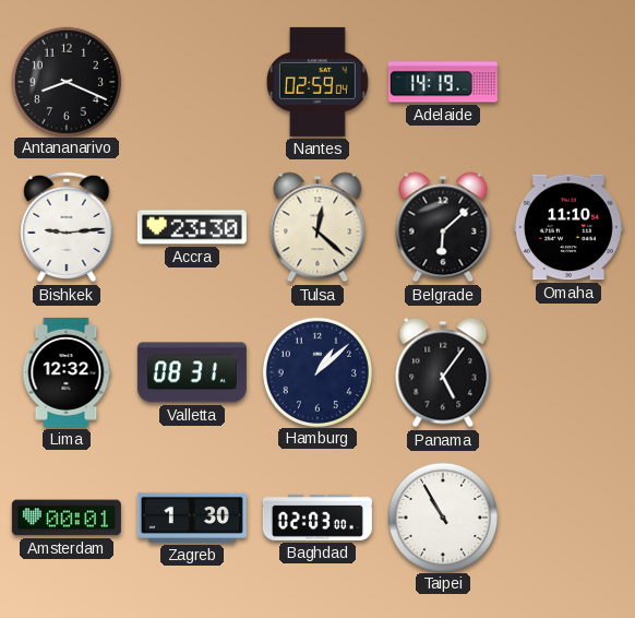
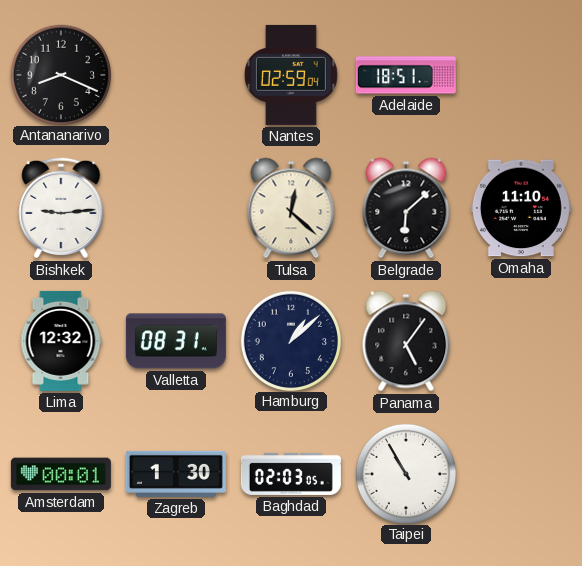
Adelaide: 14:19 -> 18:51
Accra: 23:30 -> none
Baghdad: 02:03:00 -> 02:03:05
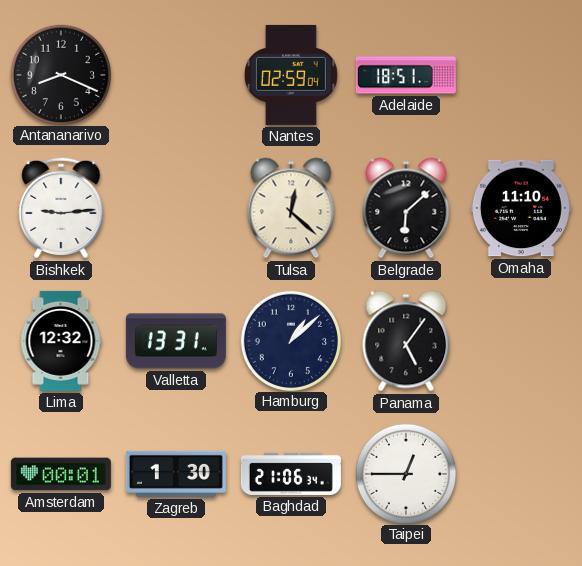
Valletta: 08:31 -> 13:31
Baghdad: 02:03 -> 21:06
Taipei: 10:55 -> 12:45
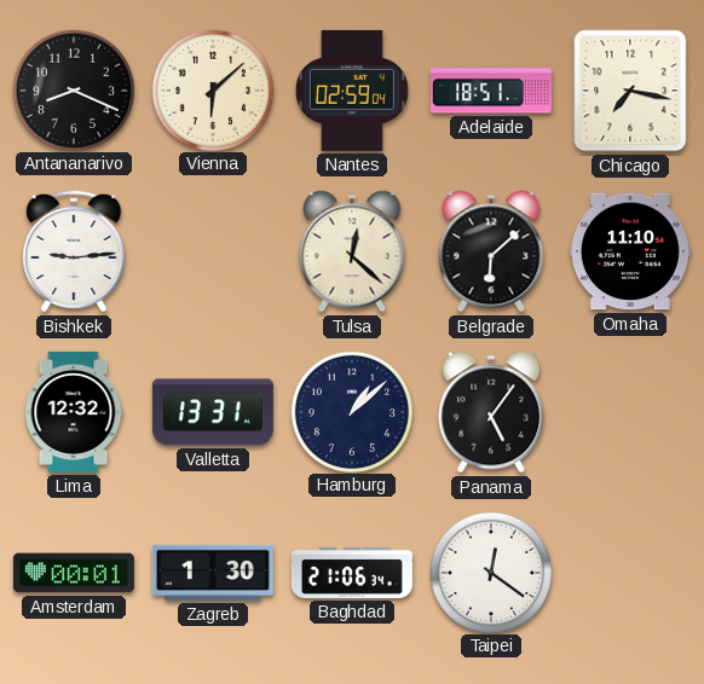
Vienna: none -> 6:08
Chicago: none -> 7:17
Taipei: 12:45 -> 12:21
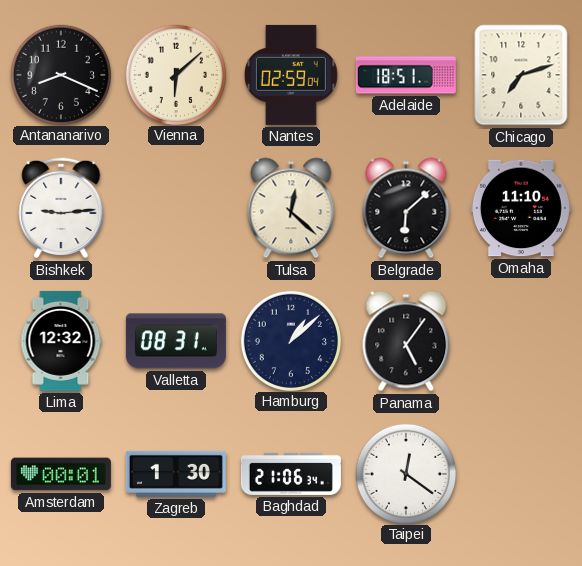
Chicago: 7:17 -> 7:12
Valletta: 13:31 -> 08:31
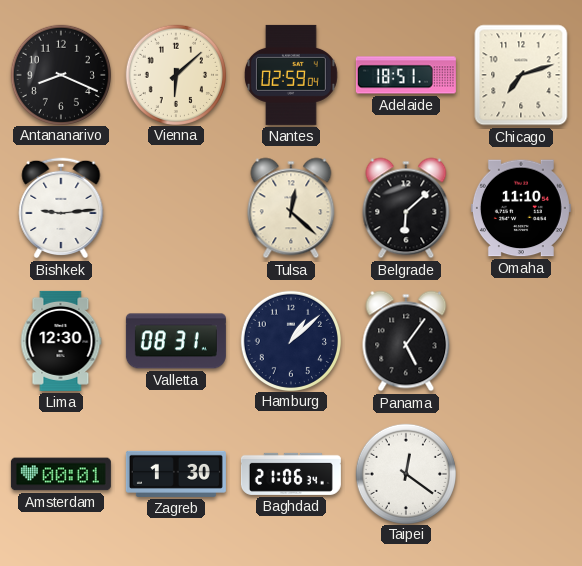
Lima: 12:32 -> 12:30
